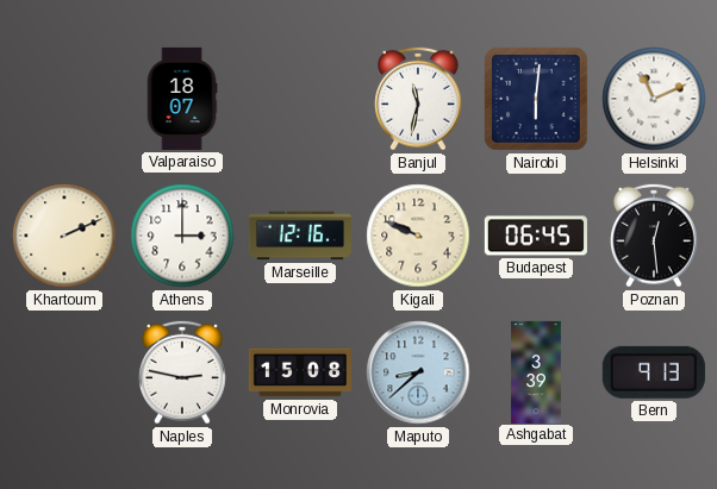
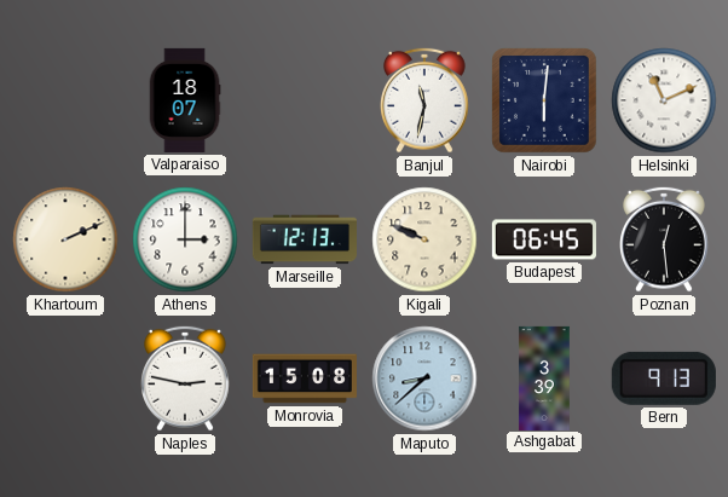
Marseille: 12:16 -> 12:13
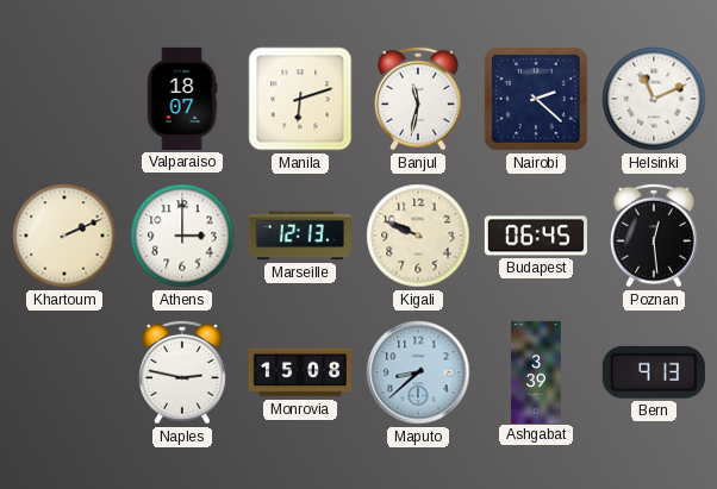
Manila: none -> 6:12
Nairobi: 6:01 -> 2:22
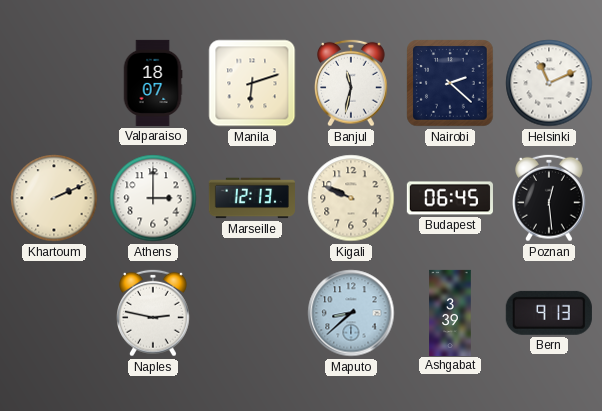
Monrovia: 15:08 -> none
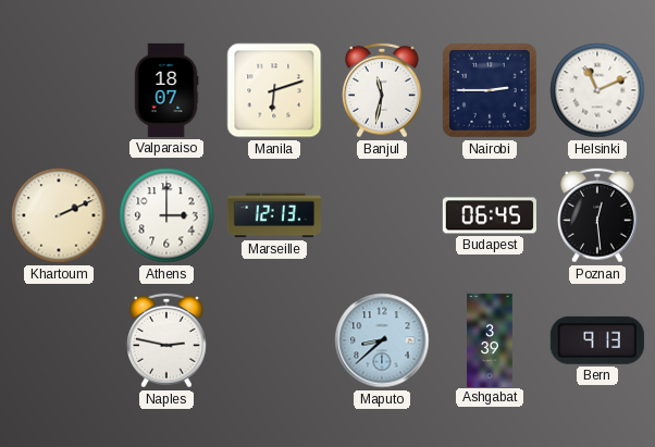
Nairobi: 2:22 -> 2:45
Kigali: 9:49 -> none
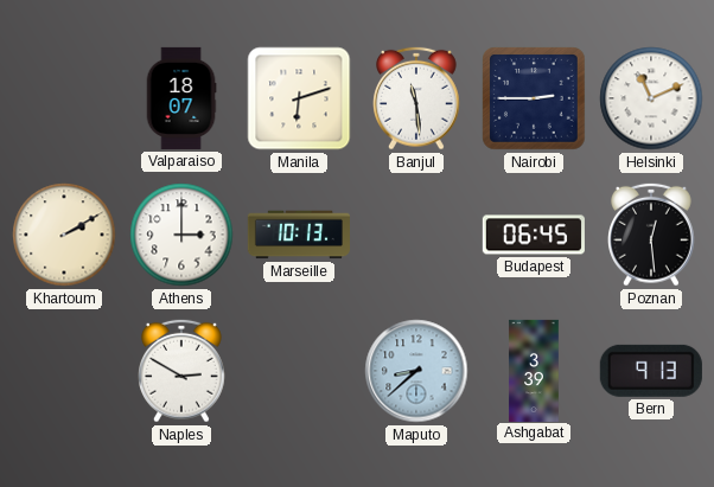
Banjul: 11:32 -> 11:29
Khartoum: 2:11 -> 2:10
Marseille: 12:13 -> 10:13
Naples: 2:47 -> 2:50
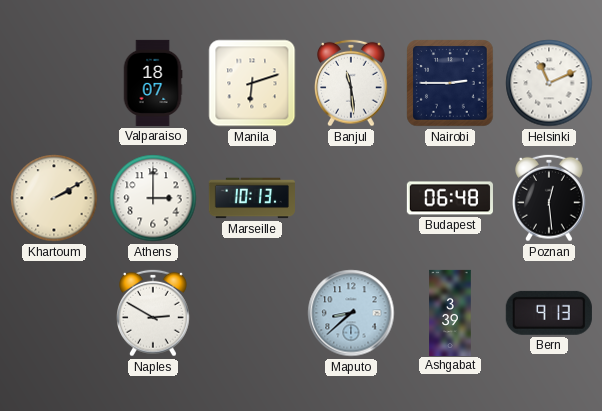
Budapest: 06:45 -> 06:48
